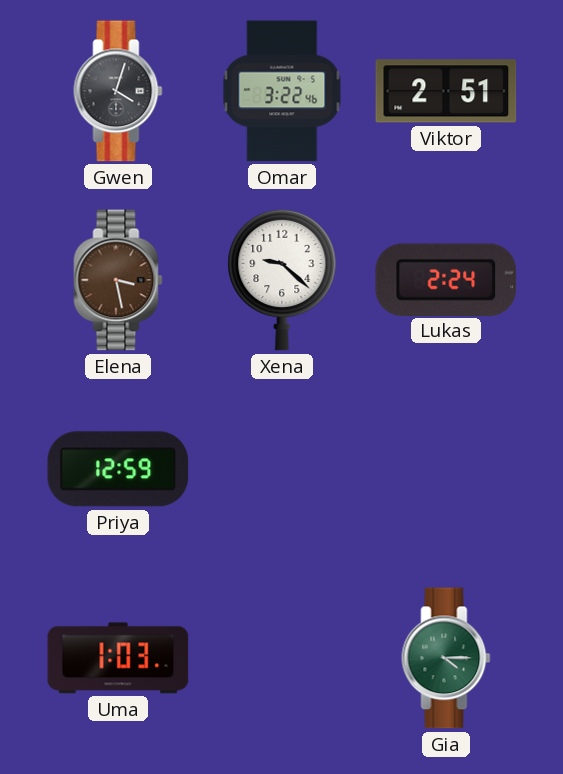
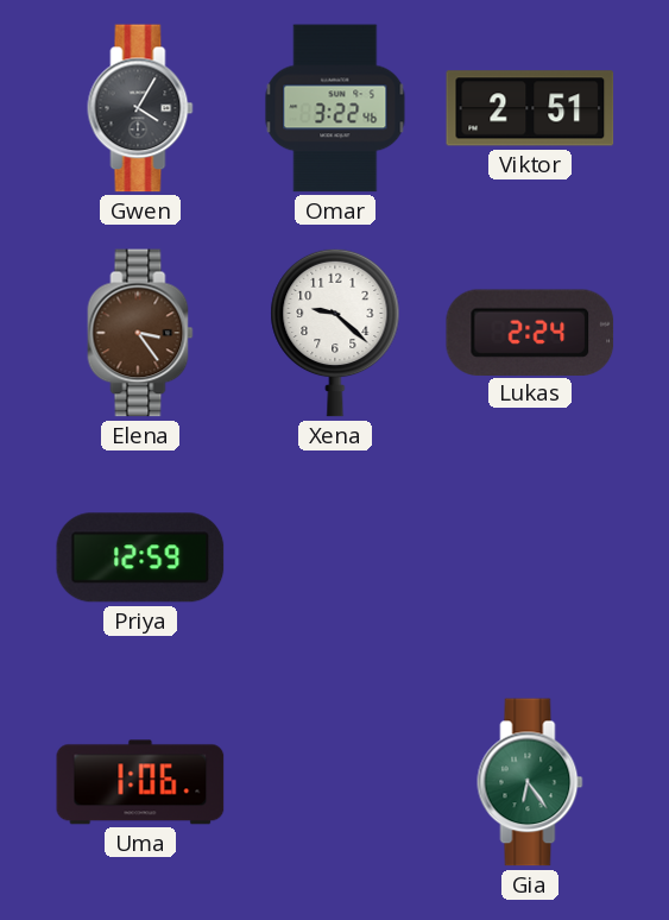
Gwen: 4:03 -> 4:05
Elena: 3:28 -> 3:24
Uma: 1:03 -> 1:06
Gia: 4:15 -> 6:24
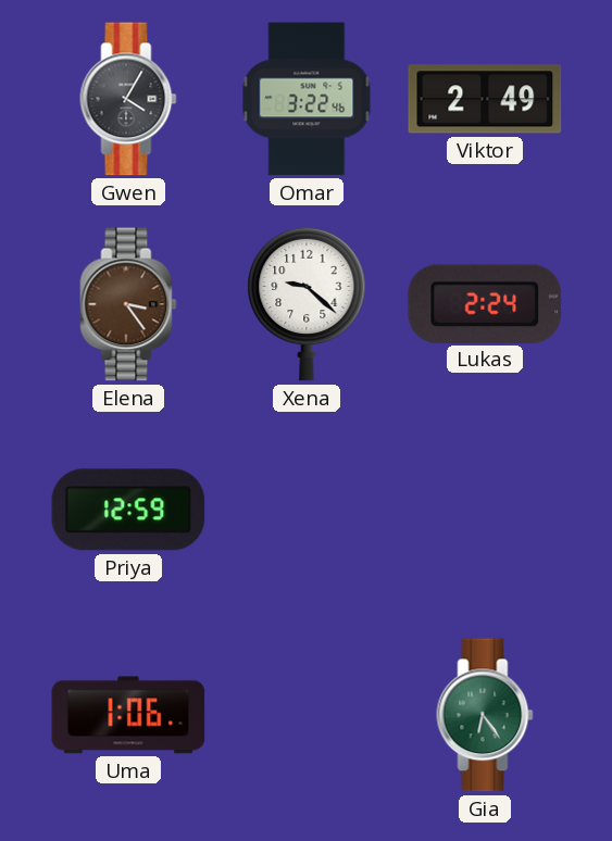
Viktor: 2:51 -> 2:49
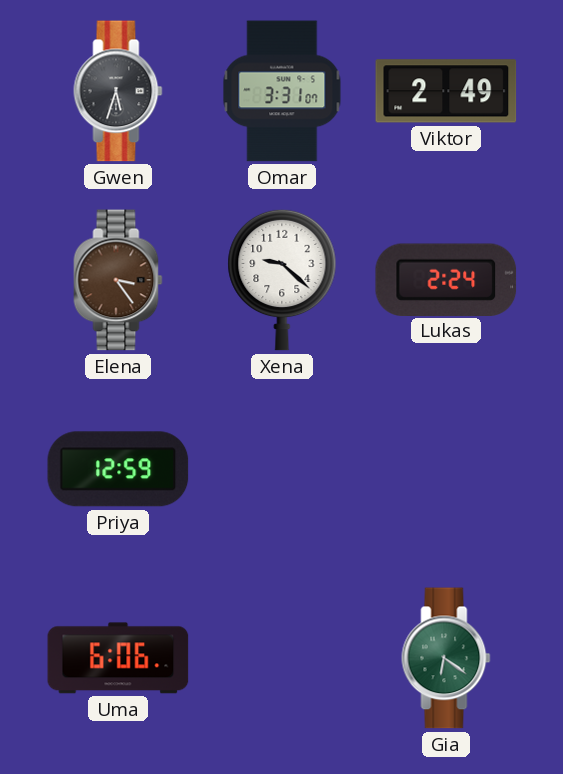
Gwen: 4:05 -> 5:33
Omar: 3:22 -> 3:31
Uma: 1:06 -> 6:06
Gia: 6:24 -> 6:21
